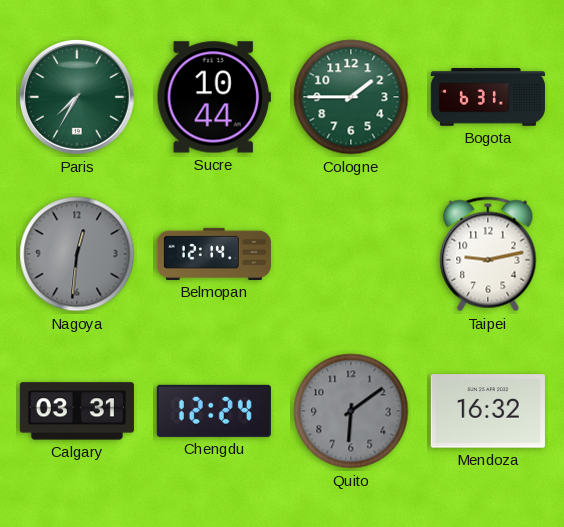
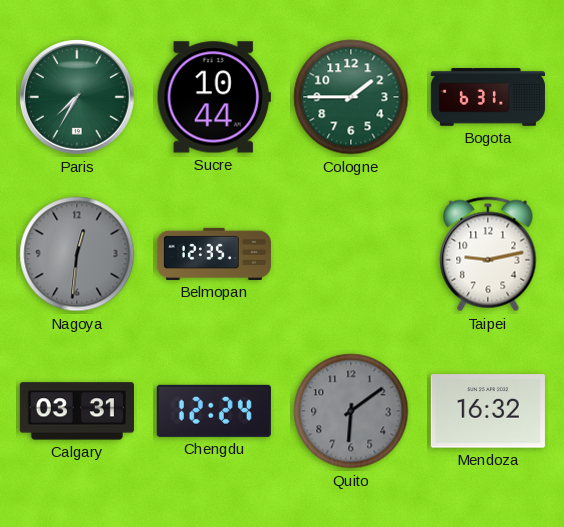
Belmopan: 12:14 -> 12:35
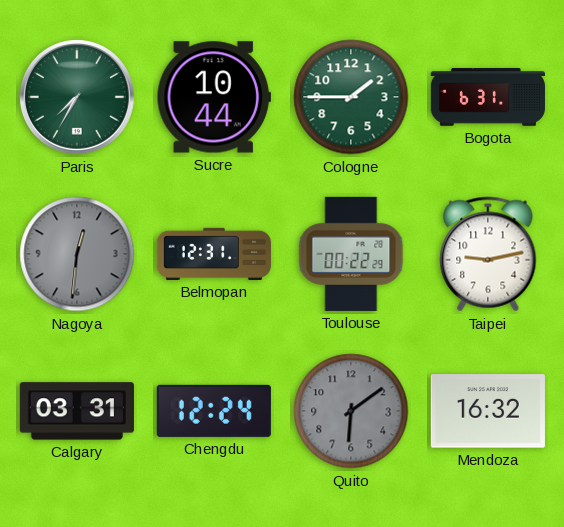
Belmopan: 12:35 -> 12:31
Toulouse: none -> 00:22
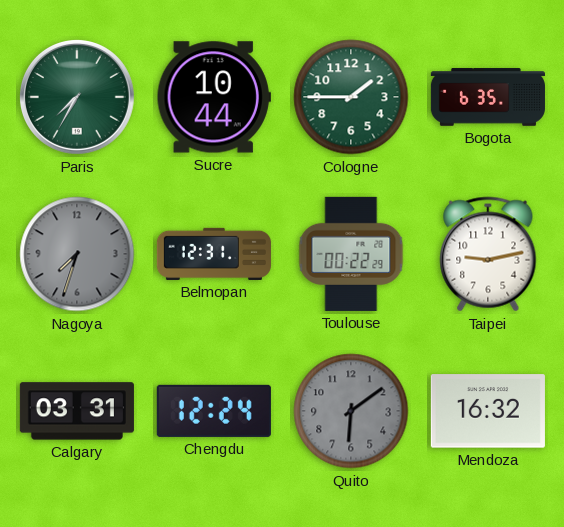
Bogota: 6:31 -> 6:35
Nagoya: 12:31 -> 7:33
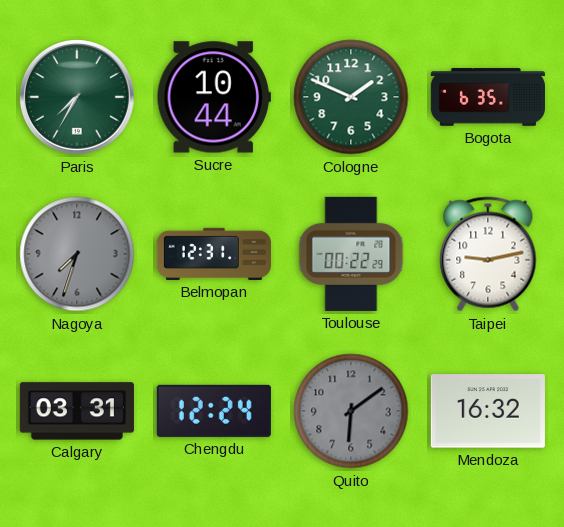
Cologne: 1:45 -> 1:49
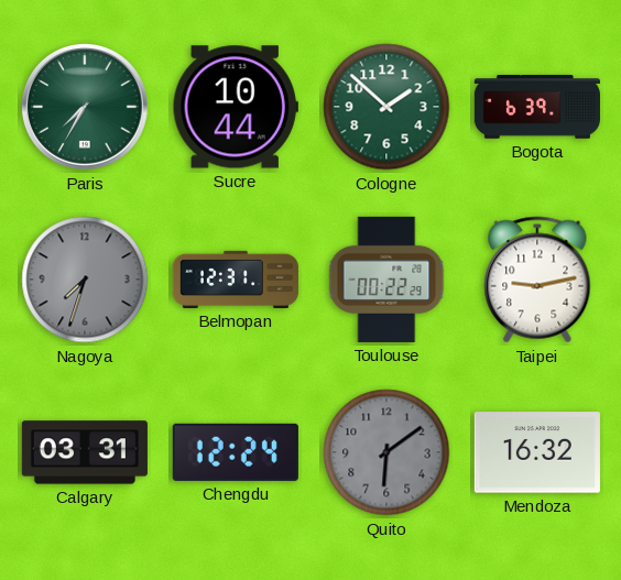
Cologne: 1:49 -> 1:52
Bogota: 6:35 -> 6:39
